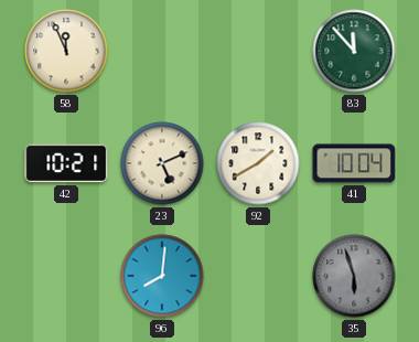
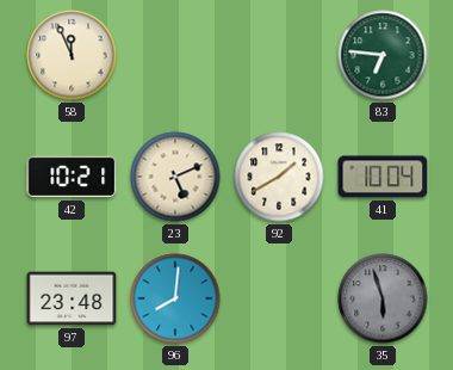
83: 11:53 -> 6:46
97: none -> 23:48
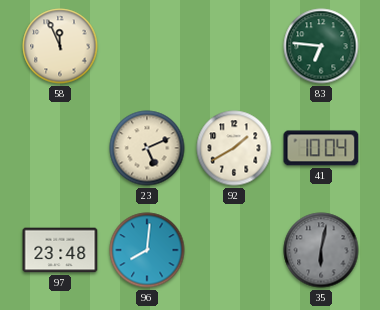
42: 10:21 -> none
35: 5:57 -> 6:02
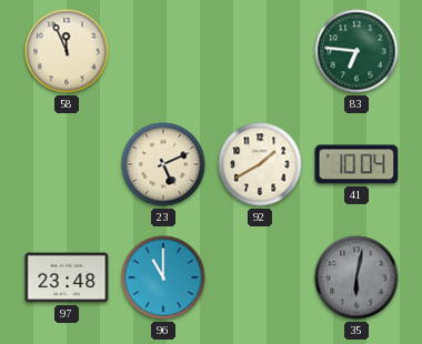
96: 8:01 -> 11:00
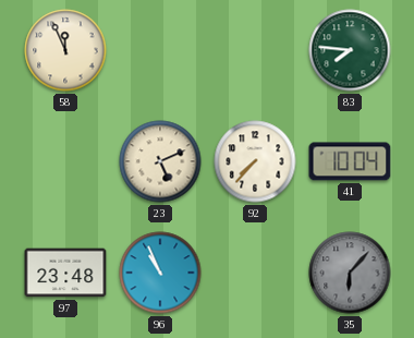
83: 6:46 -> 7:46
92: 1:40 -> 7:37
96: 11:00 -> 10:56
35: 6:02 -> 6:07
